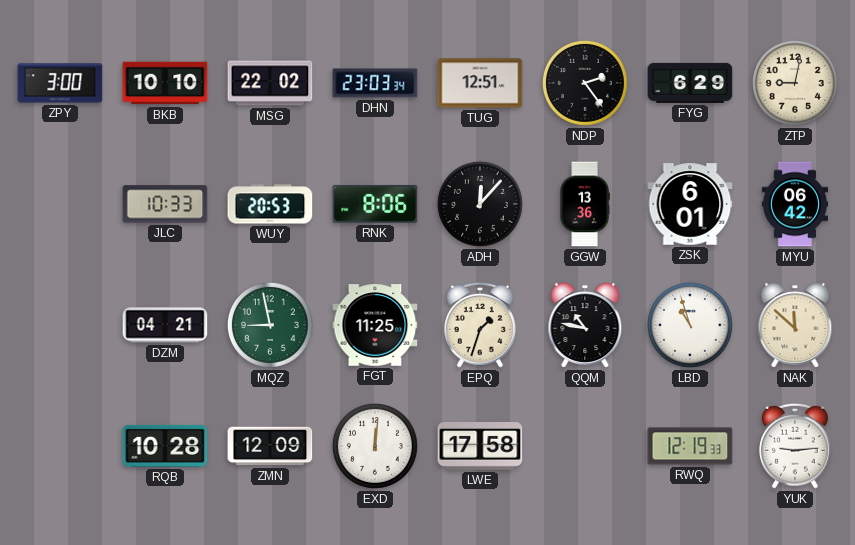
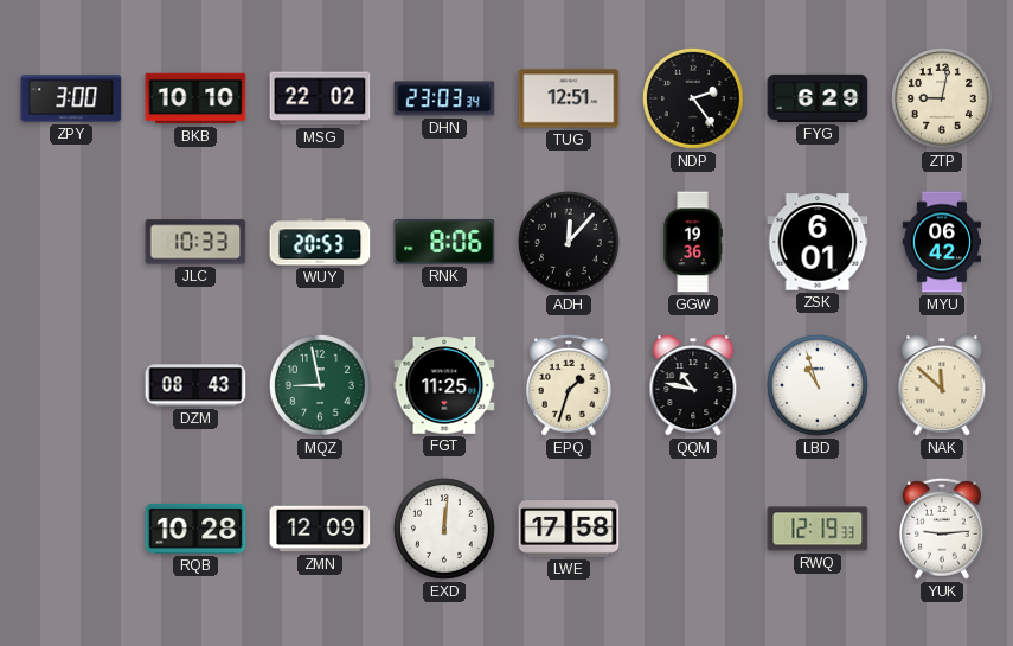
GGW: 13:36 -> 19:36
DZM: 04:21 -> 08:43
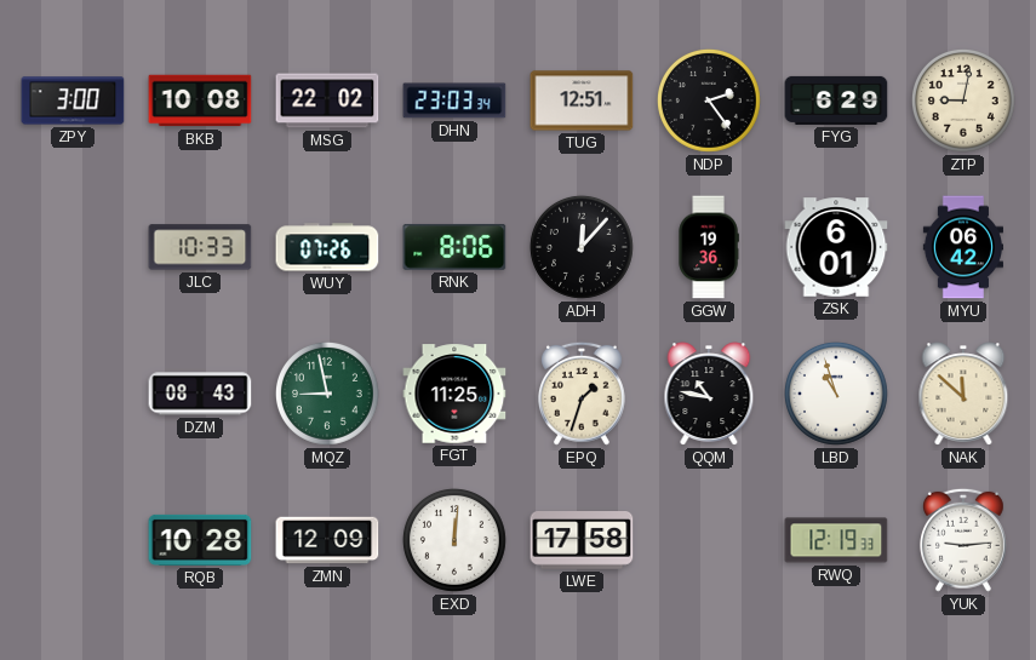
BKB: 10:10 -> 10:08
WUY: 20:53 -> 07:26
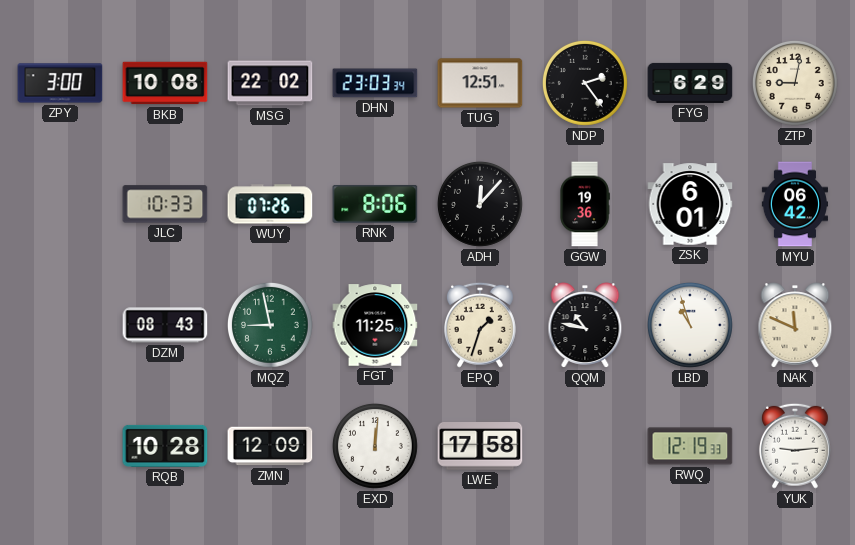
NAK: 11:52 -> 11:49
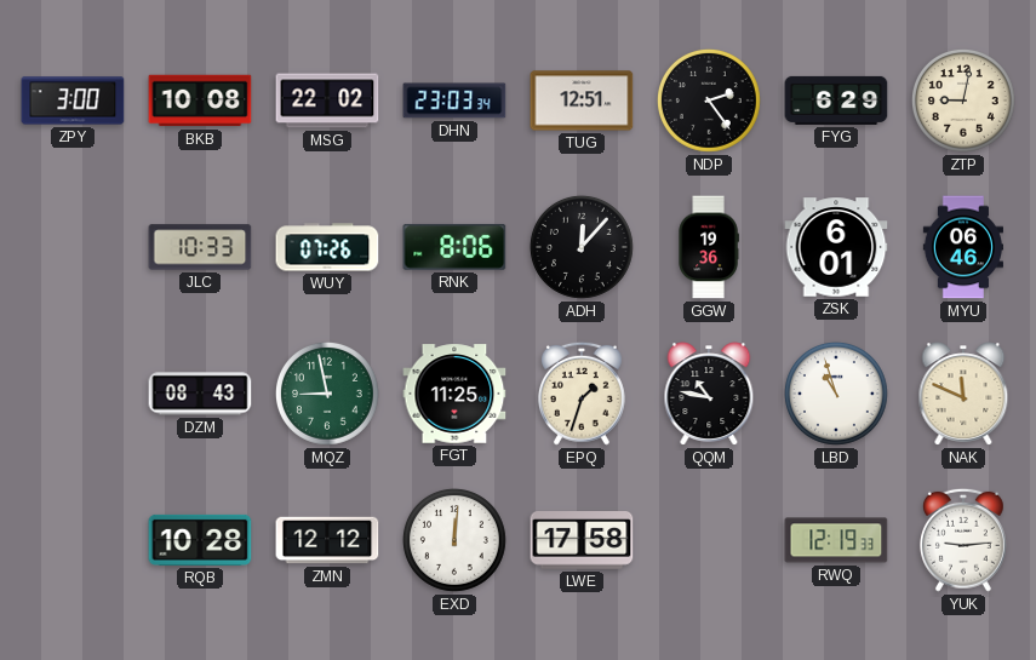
MYU: 06:42 -> 06:46
ZMN: 12:09 -> 12:12
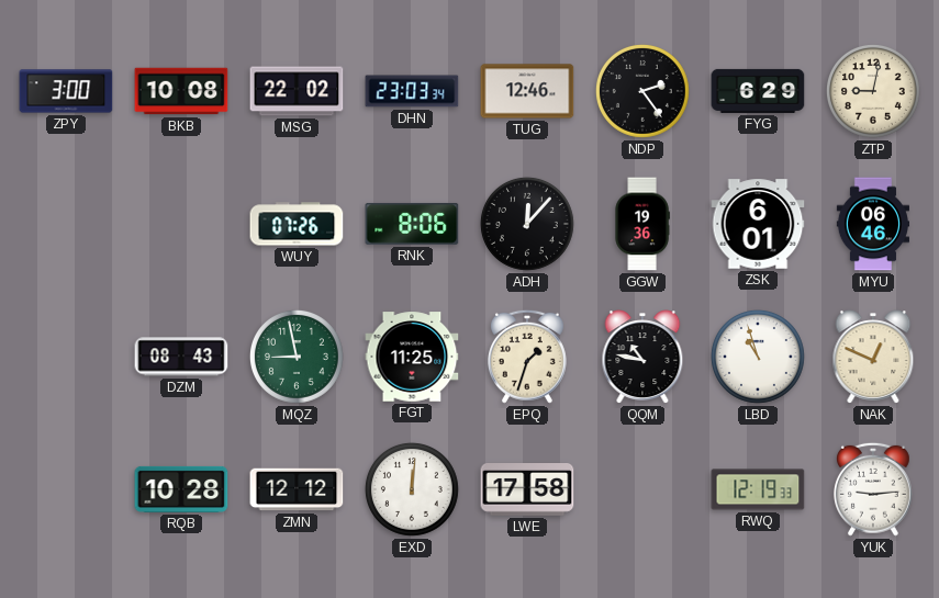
TUG: 12:51 -> 12:46
JLC: 10:33 -> none
NAK: 11:49 -> 12:49
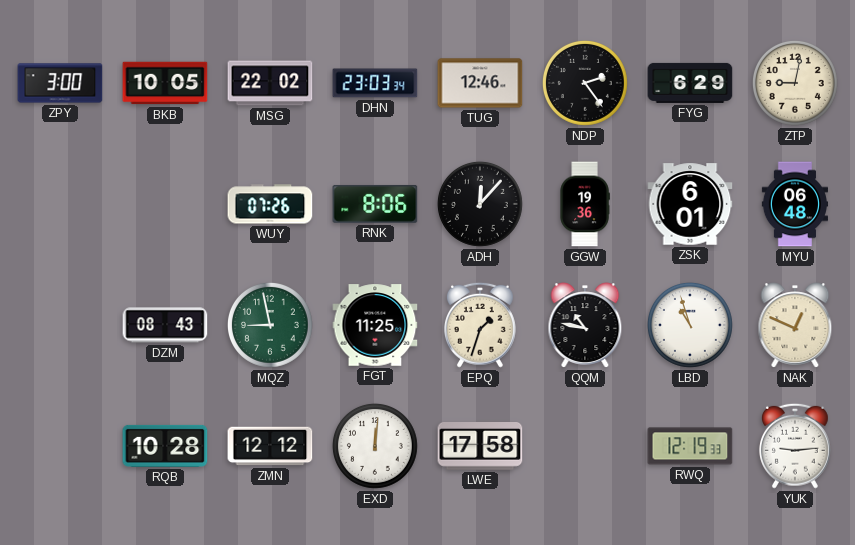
BKB: 10:08 -> 10:05
MYU: 06:46 -> 06:48
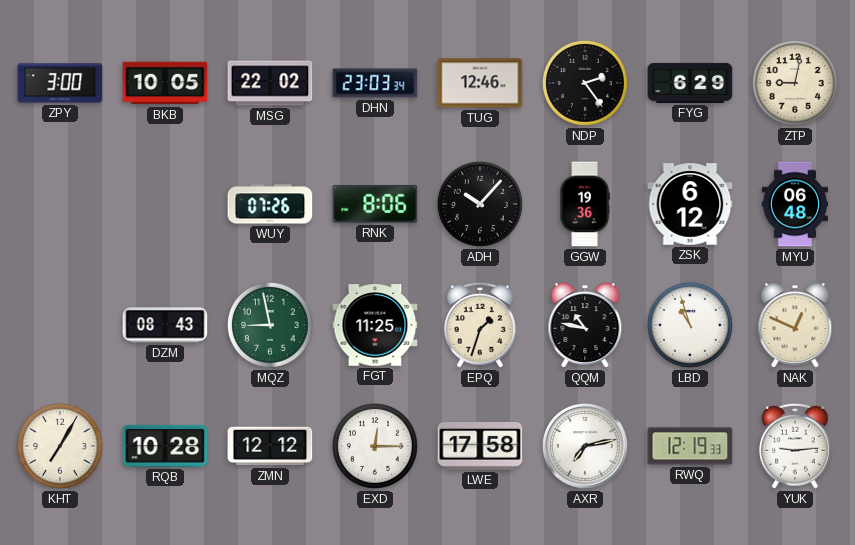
ADH: 12:07 -> 10:07
ZSK: 6:01 -> 6:12
KHT: none -> 7:05
EXD: 12:01 -> 12:15
AXR: none -> 7:13
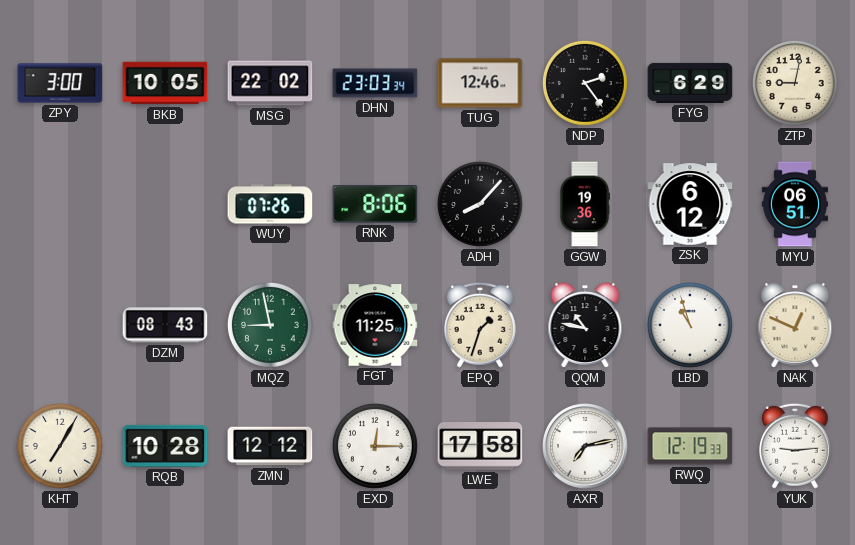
ADH: 10:07 -> 8:07
MYU: 06:48 -> 06:51
